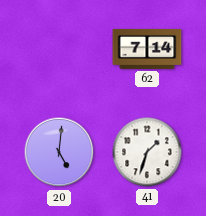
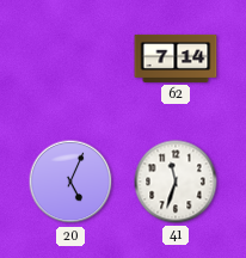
20: 5:01 -> 5:04
41: 1:33 -> 11:33
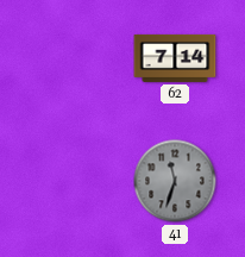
20: 5:04 -> none
41 dial: white -> grey
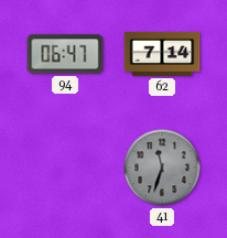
94: none -> 06:47
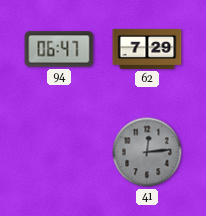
62: 7:14 -> 7:29
41: 11:33 -> 12:14
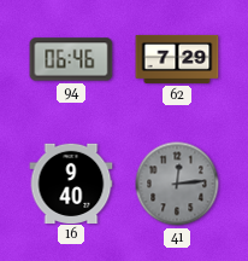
94: 06:47 -> 06:46
16: none -> 9:40
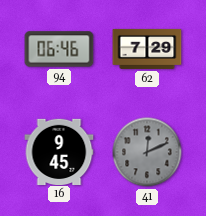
16: 9:40 -> 9:45
41: 12:14 -> 12:11
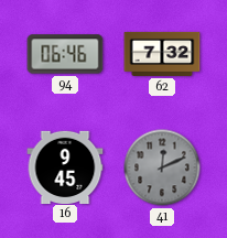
62: 7:29 -> 7:32
